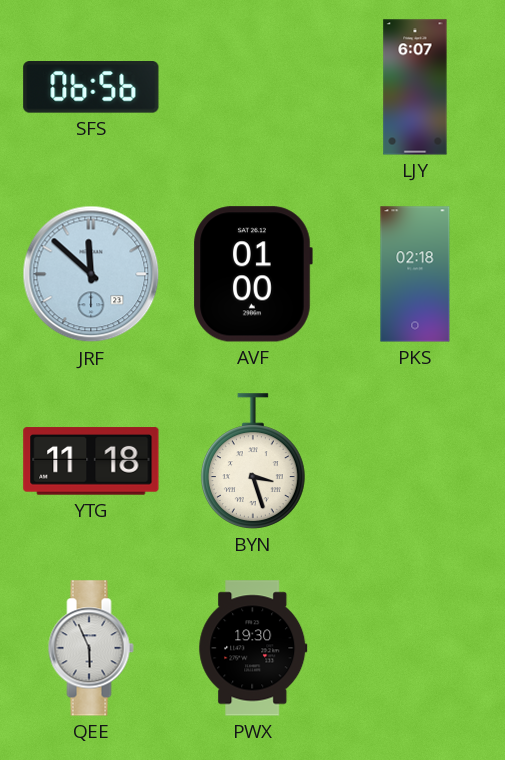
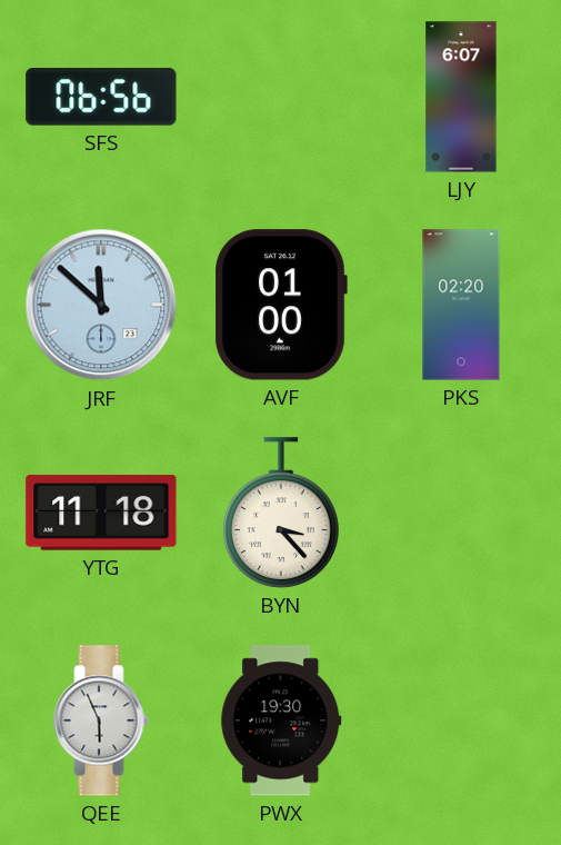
PKS: 02:18 -> 02:20
BYN: 3:27 -> 3:23
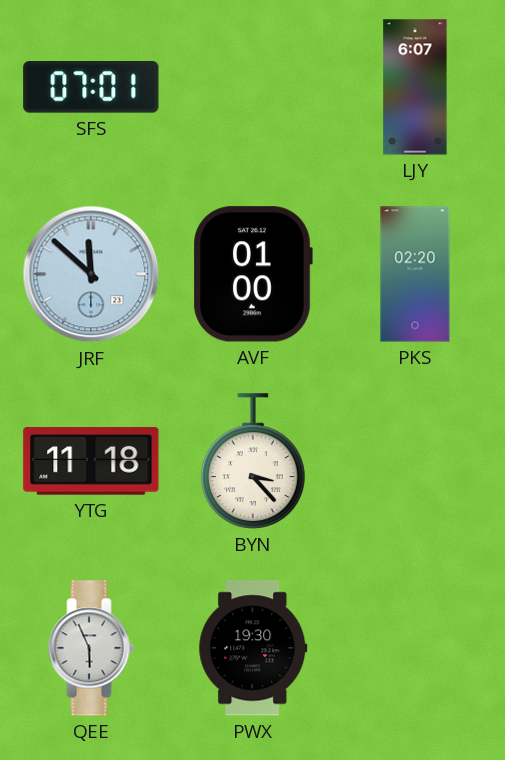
SFS: 06:56 -> 07:01
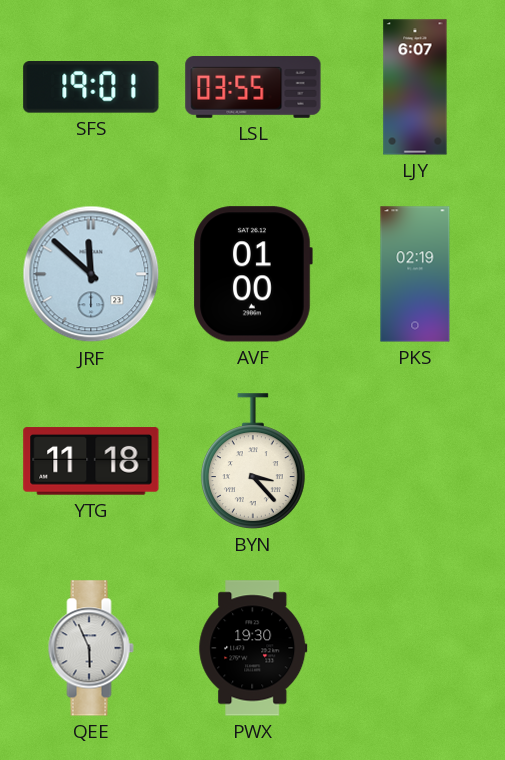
SFS: 07:01 -> 19:01
LSL: none -> 03:55
PKS: 02:20 -> 02:19
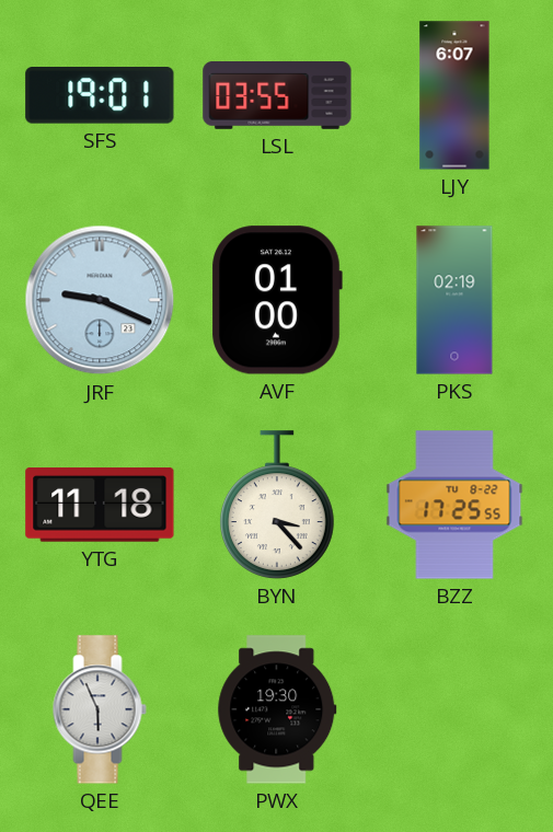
JRF: 11:52 -> 9:19
BZZ: none -> 17:25
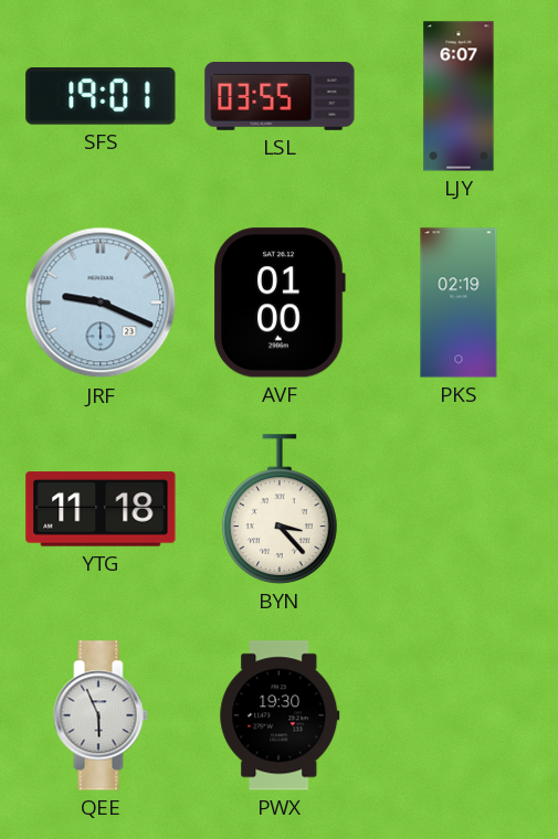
BZZ: 17:25 -> none
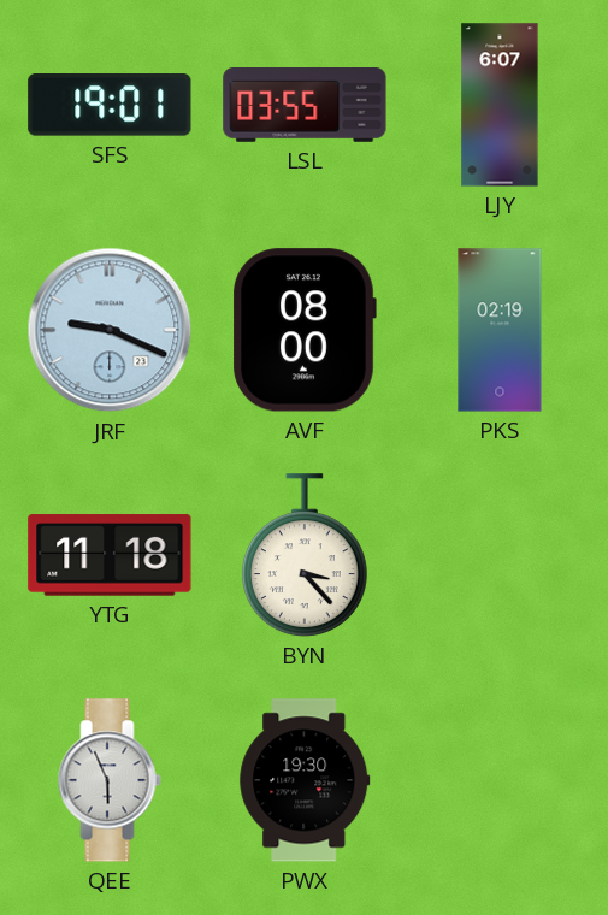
AVF: 01:00 -> 08:00
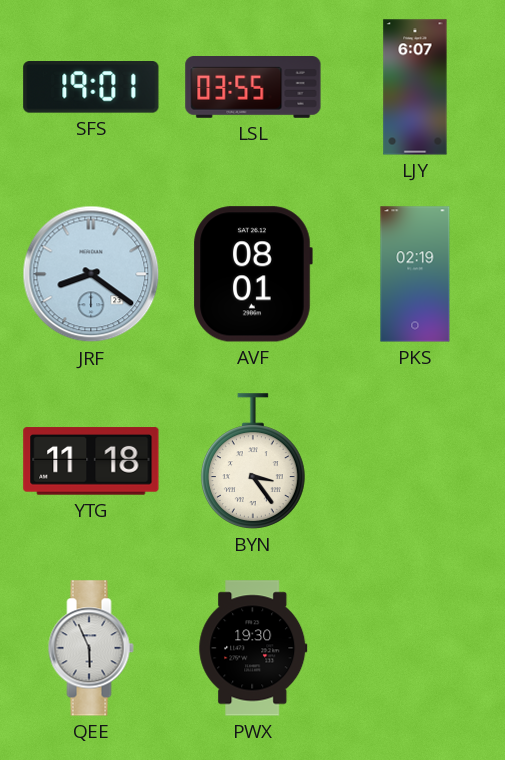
JRF: 9:19 -> 8:21
AVF: 08:00 -> 08:01
BYN: 3:23 -> 3:24
